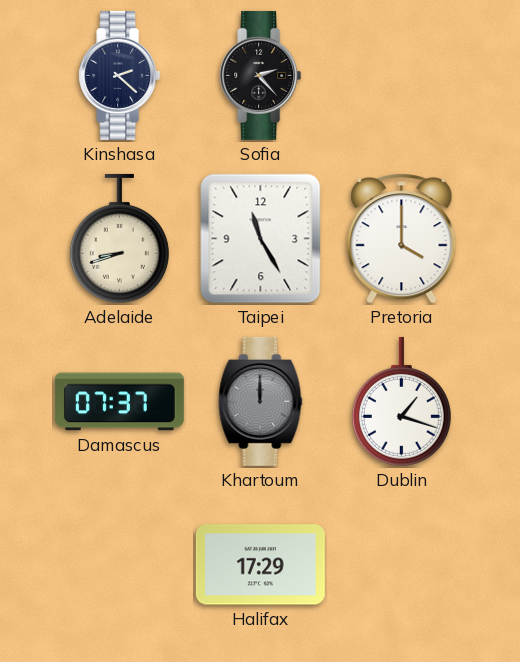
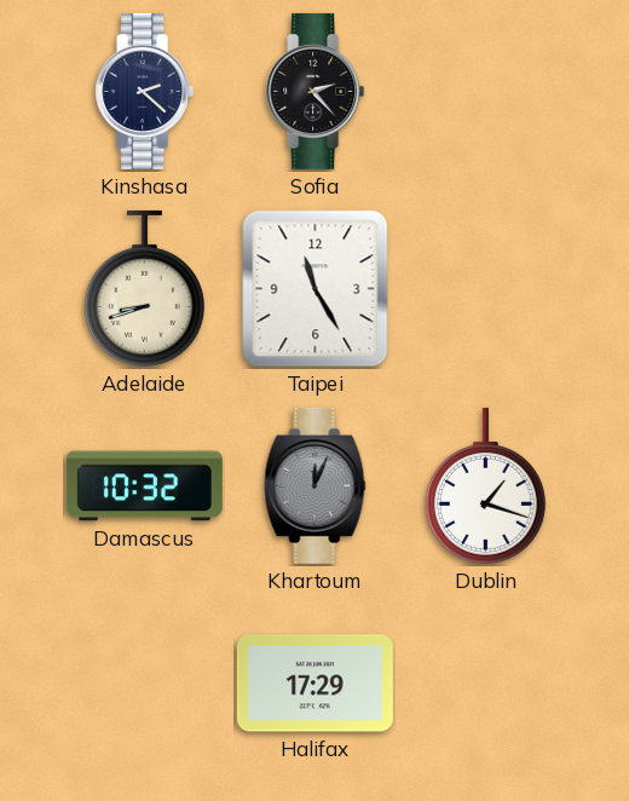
Pretoria: 4:00 -> none
Damascus: 07:37 -> 10:32
Khartoum: 12:00 -> 12:04
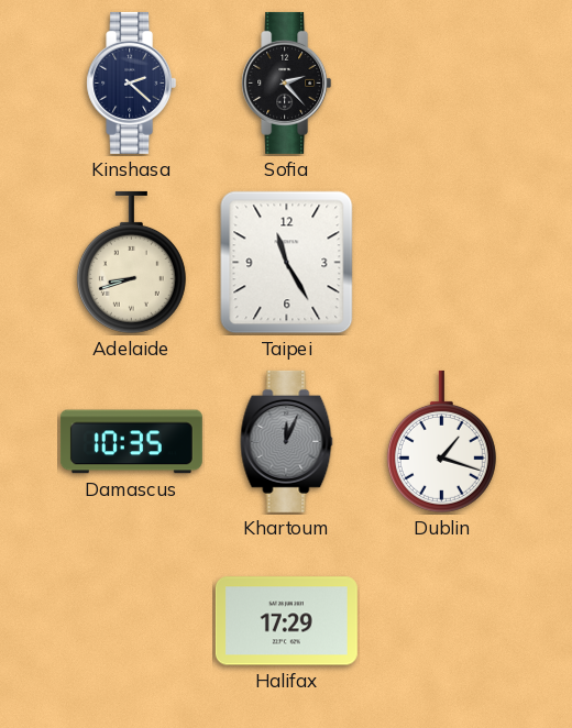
Damascus: 10:32 -> 10:35
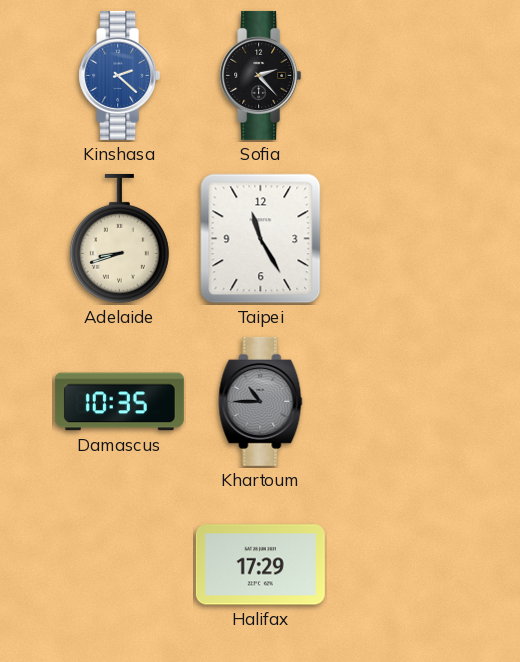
Kinshasa dial: navy -> blue
Khartoum: 12:04 -> 10:45
Dublin: 1:18 -> none
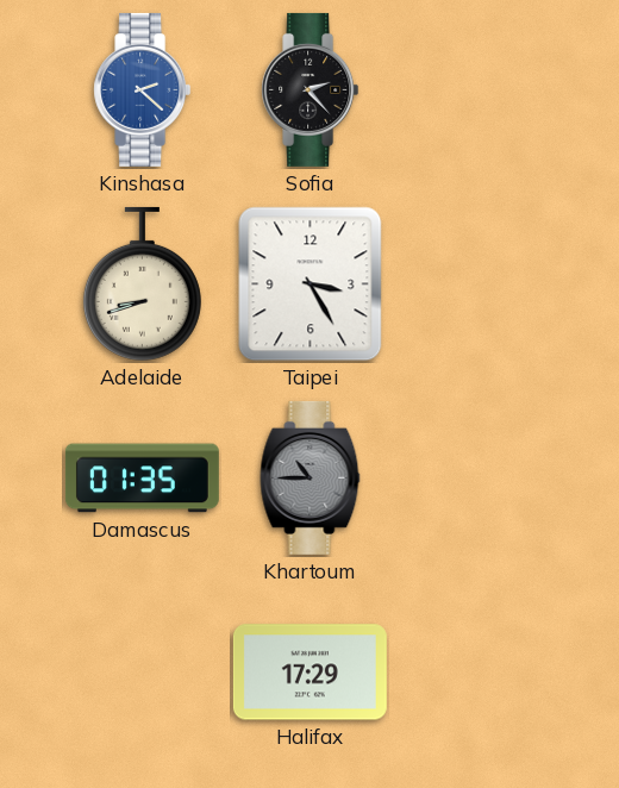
Taipei: 11:25 -> 3:25
Damascus: 10:35 -> 01:35
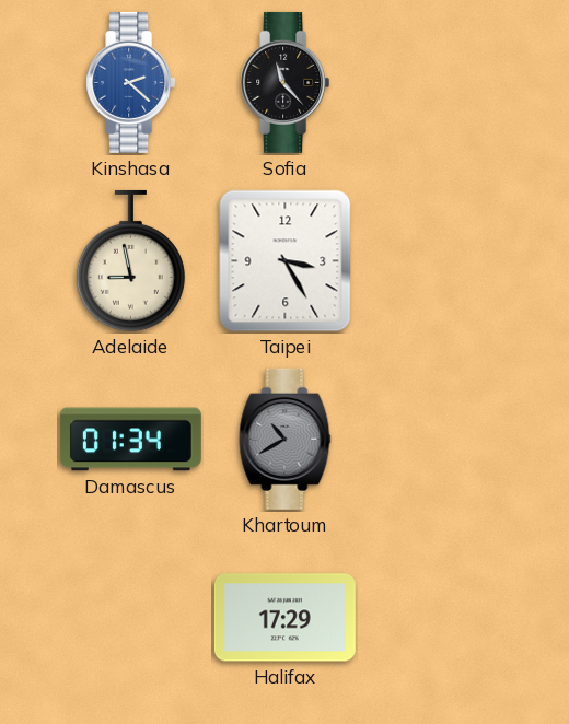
Sofia: 2:23 -> 11:23
Adelaide: 8:42 -> 8:58
Damascus: 01:35 -> 01:34
Khartoum: 10:45 -> 10:40
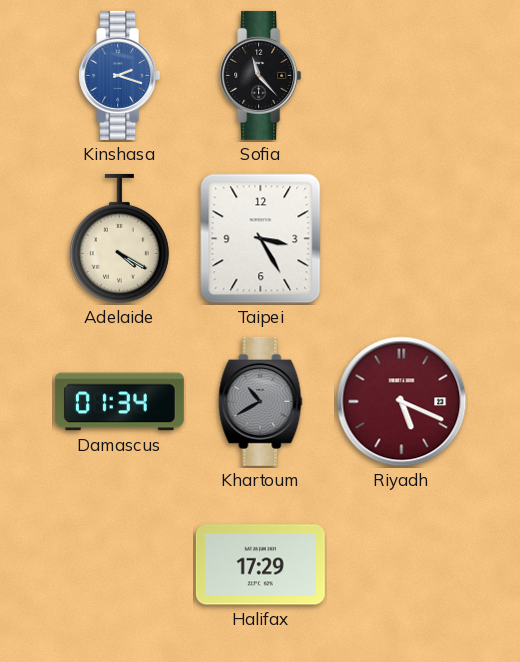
Kinshasa: 2:22 -> 2:18
Adelaide: 8:58 -> 4:20
Riyadh: none -> 5:19
